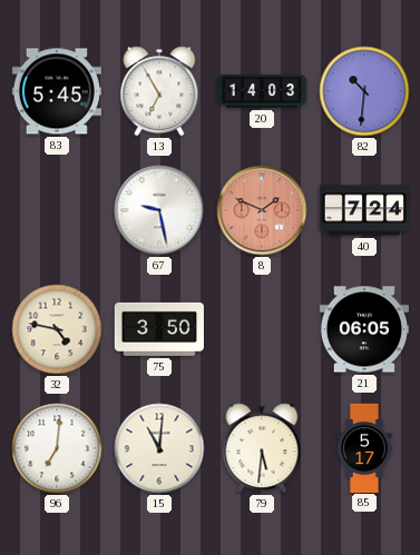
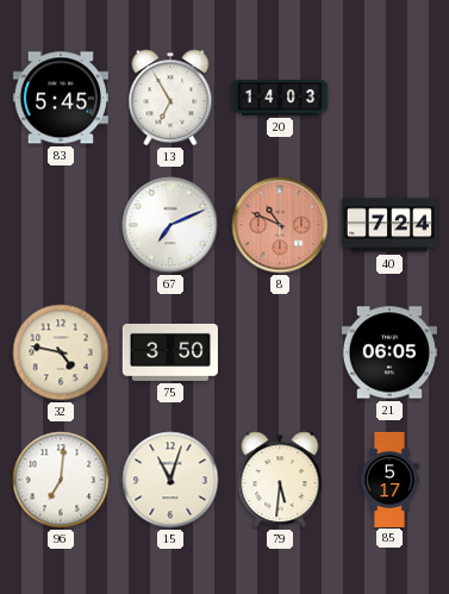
82: 10:31 -> none
67: 9:28 -> 7:11
8: 1:49 -> 10:49
15: 11:01 -> 11:03
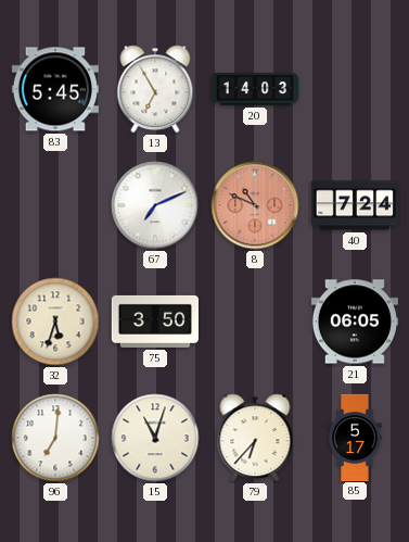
32: 4:47 -> 5:33
79: 5:31 -> 6:37
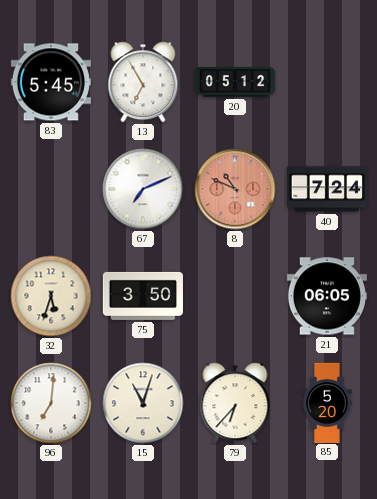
20: 14:03 -> 05:12
85: 5:17 -> 5:20
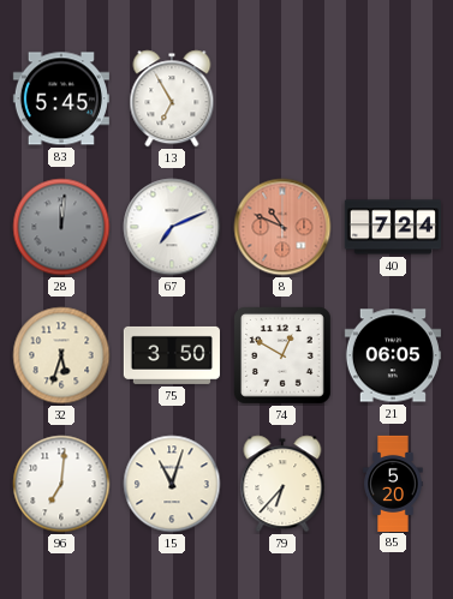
20: 05:12 -> none
28: none -> 12:01
74: none -> 12:50
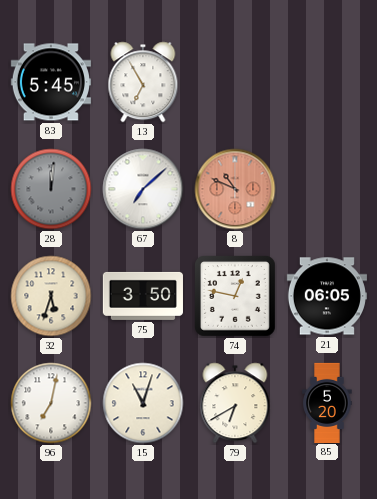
67: 7:11 -> 7:08
40: 7:24 -> none
74: 12:50 -> 12:47
96: 7:01 -> 7:02
79: 6:37 -> 6:40
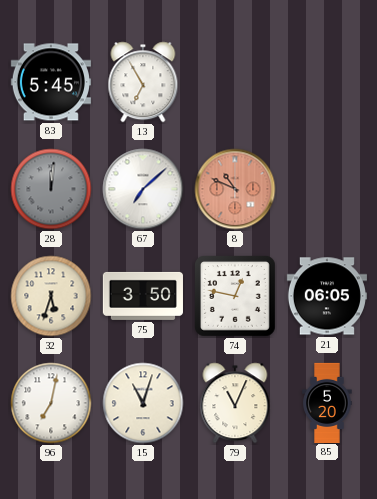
79: 6:40 -> 11:04
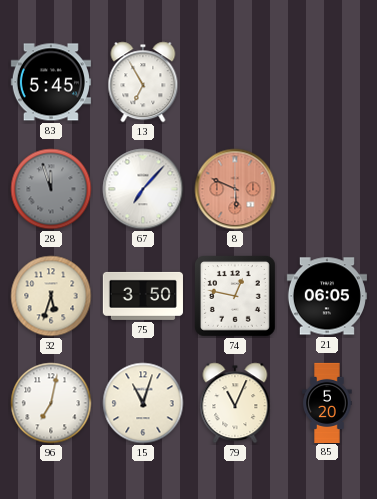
28: 12:01 -> 11:57
67: 7:08 -> 7:07
8: 10:49 -> 5:49
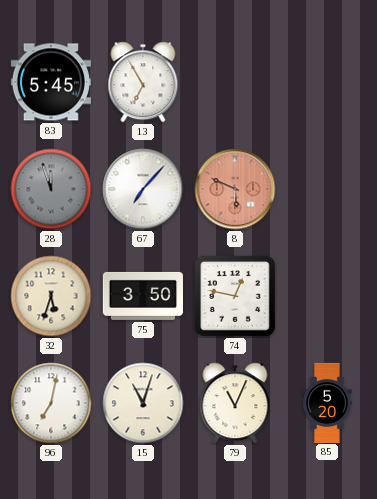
21: 06:05 -> none
